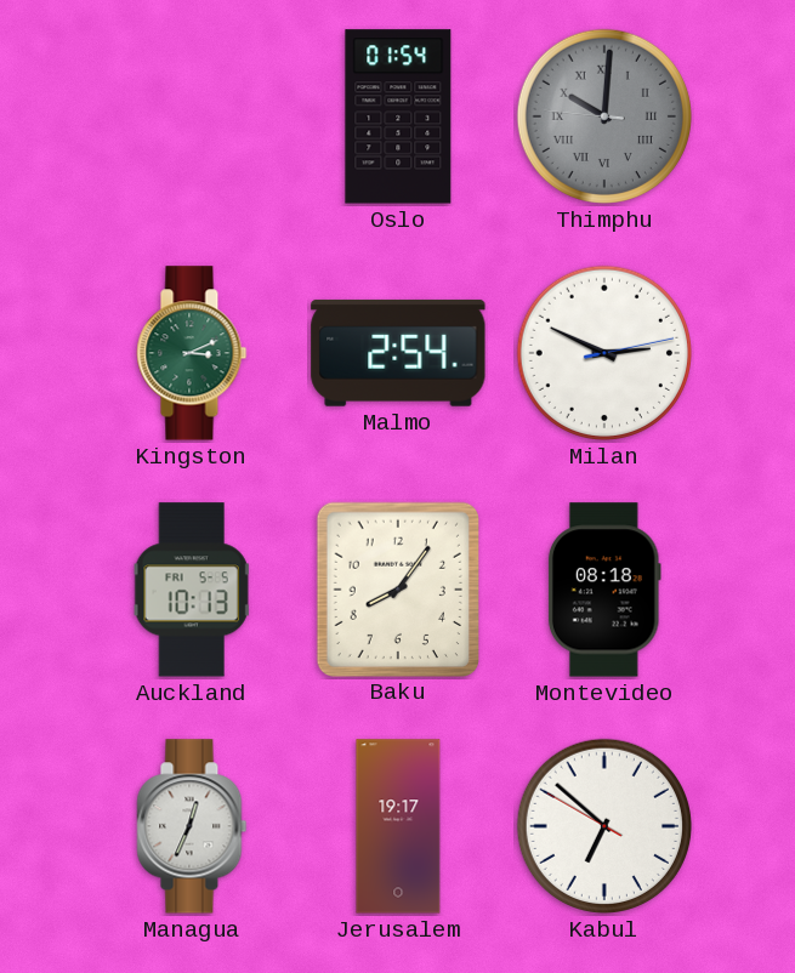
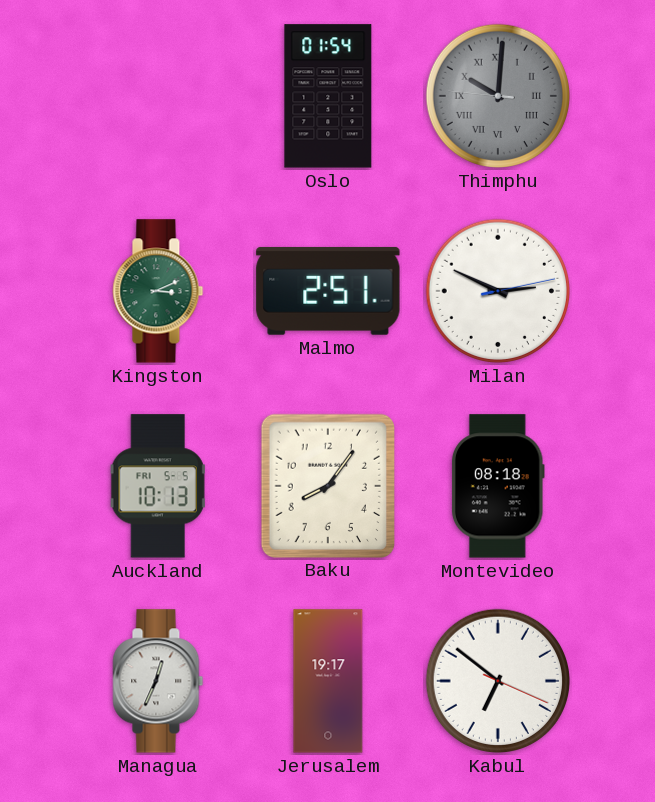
Malmo: 2:54 -> 2:51
Kabul: 6:51:50 -> 6:51:19
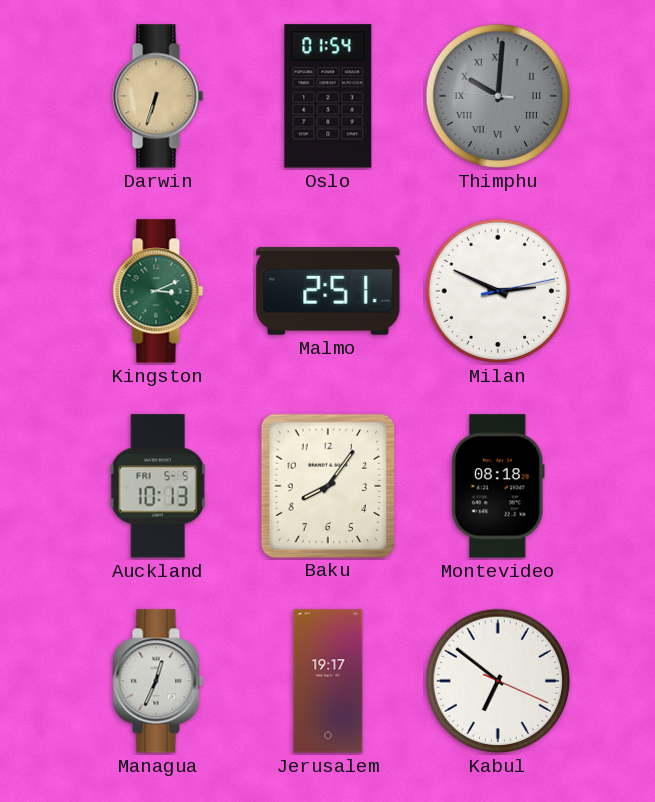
Darwin: none -> 6:33
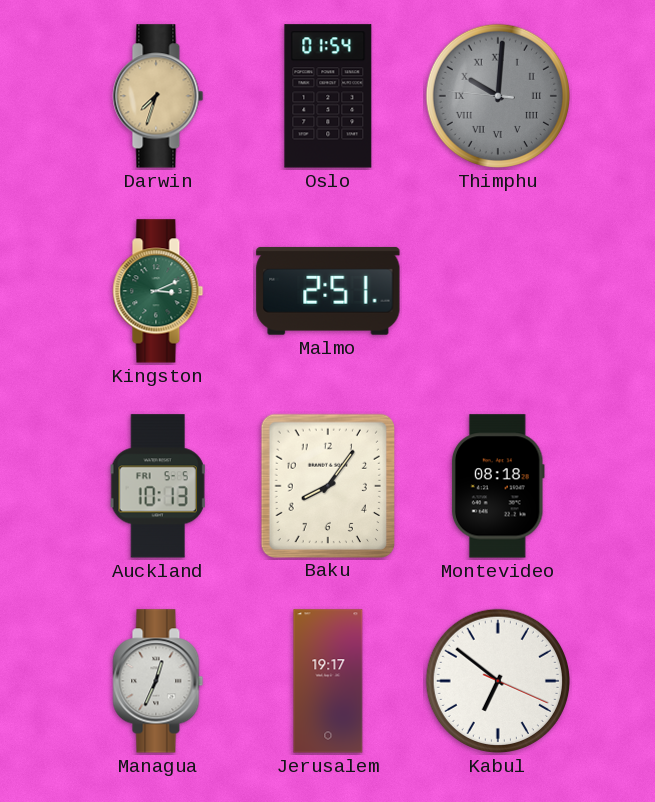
Darwin: 6:33 -> 7:33
Milan: 2:49 -> none
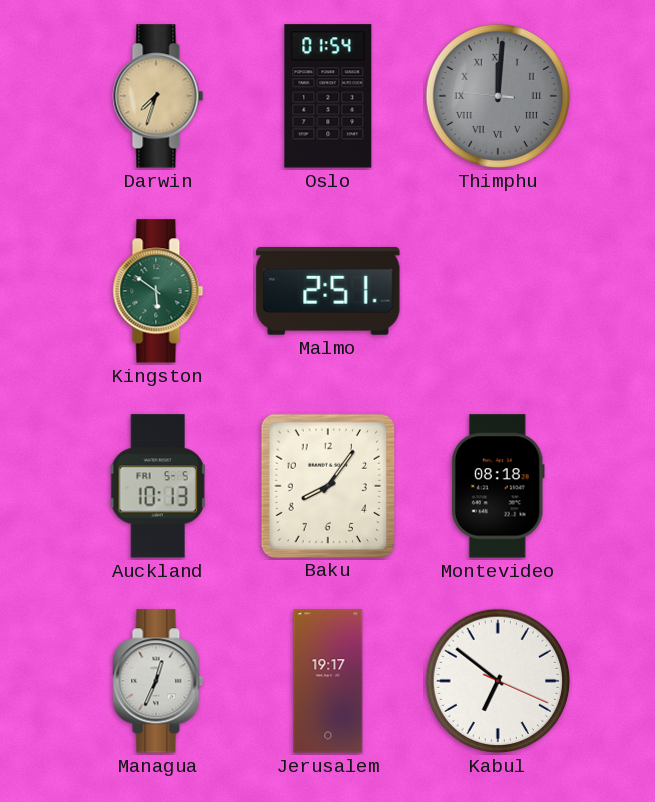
Thimphu: 10:00 -> 12:00
Kingston: 3:11 -> 5:51
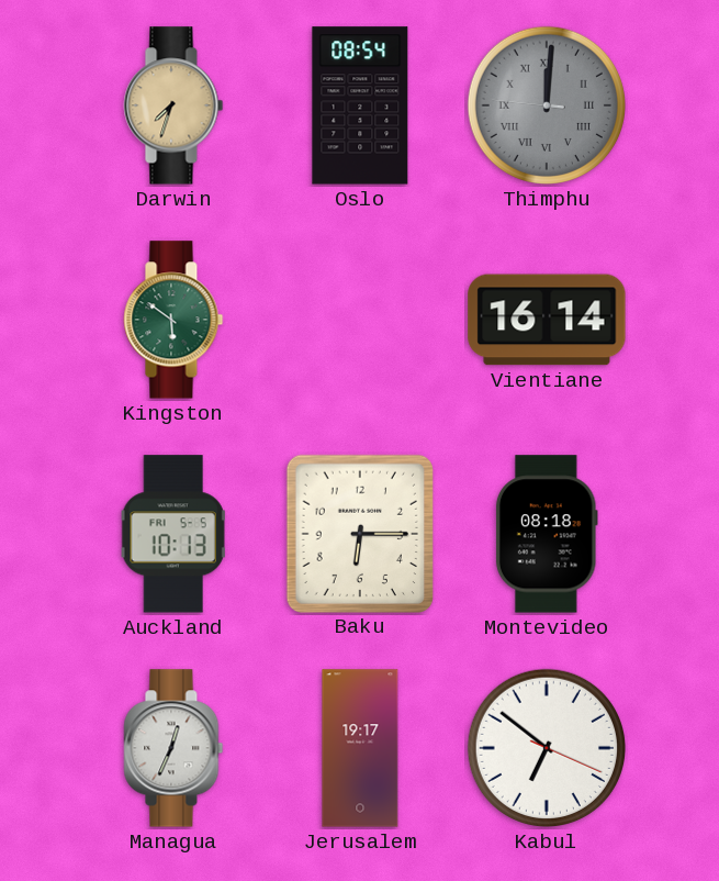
Oslo: 01:54 -> 08:54
Malmo: 2:51 -> none
Vientiane: none -> 16:14
Baku: 8:06 -> 6:15
